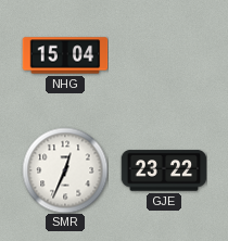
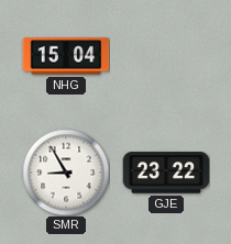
SMR: 12:34 -> 8:55
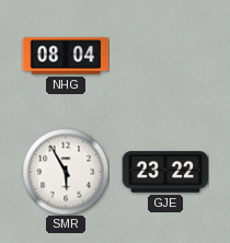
NHG: 15:04 -> 08:04
SMR: 8:55 -> 5:55
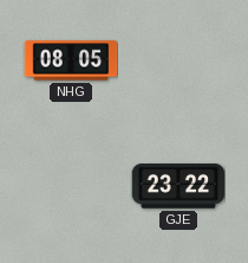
NHG: 08:04 -> 08:05
SMR: 5:55 -> none
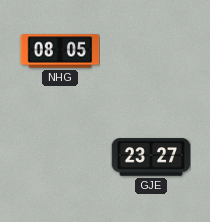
GJE: 23:22 -> 23:27
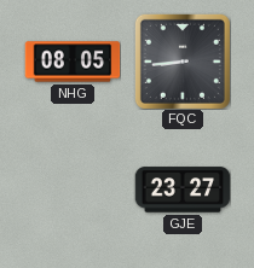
FQC: none -> 8:44
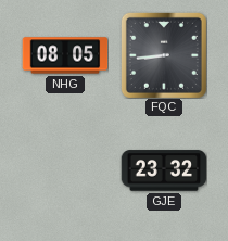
GJE: 23:27 -> 23:32
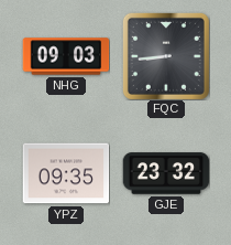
NHG: 08:05 -> 09:03
YPZ: none -> 09:35
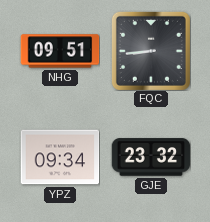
NHG: 09:03 -> 09:51
YPZ: 09:35 -> 09:34
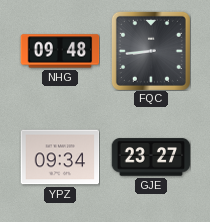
NHG: 09:51 -> 09:48
GJE: 23:32 -> 23:27
